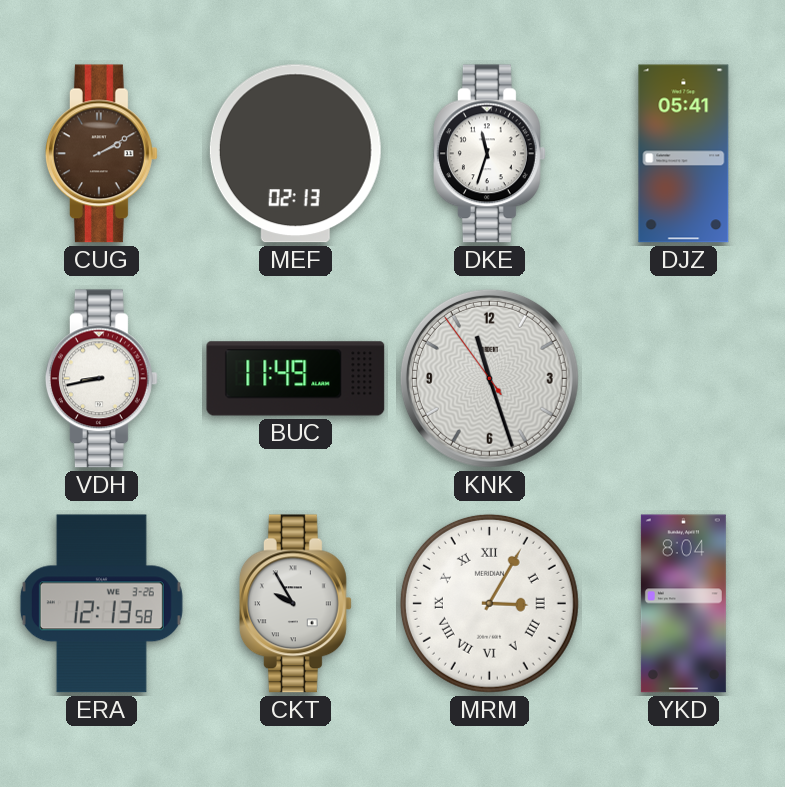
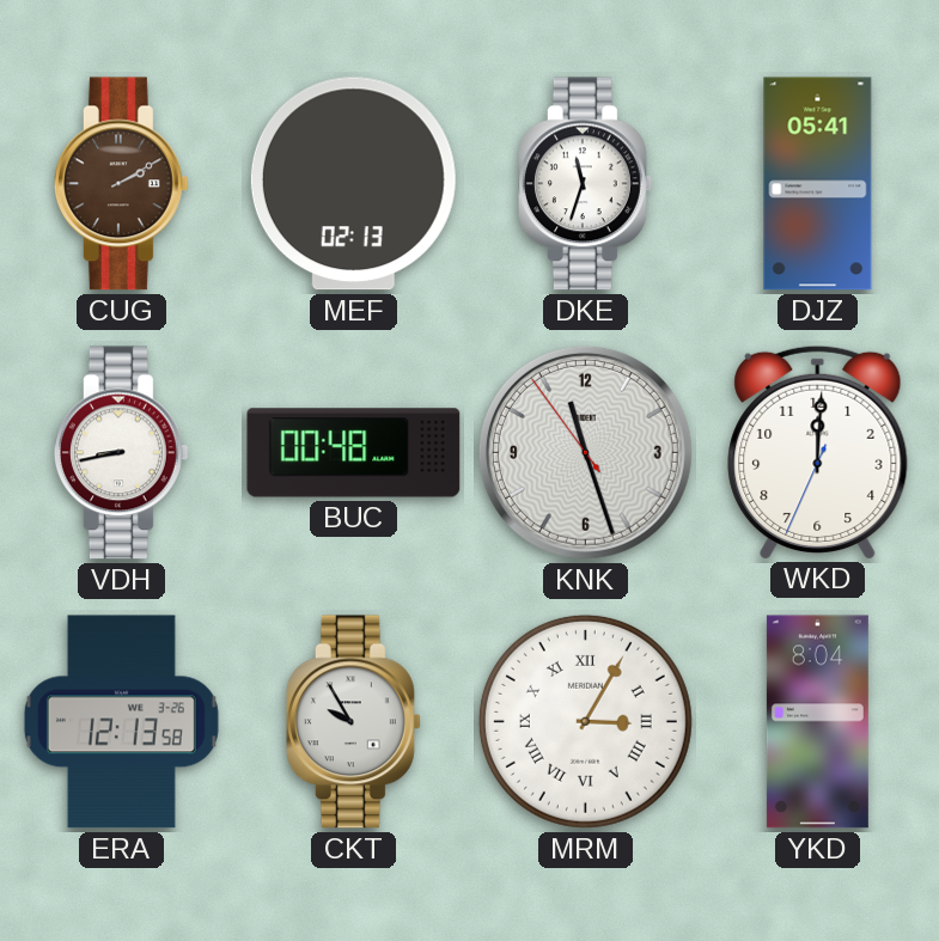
BUC: 11:49 -> 00:48
WKD: none -> 12:00
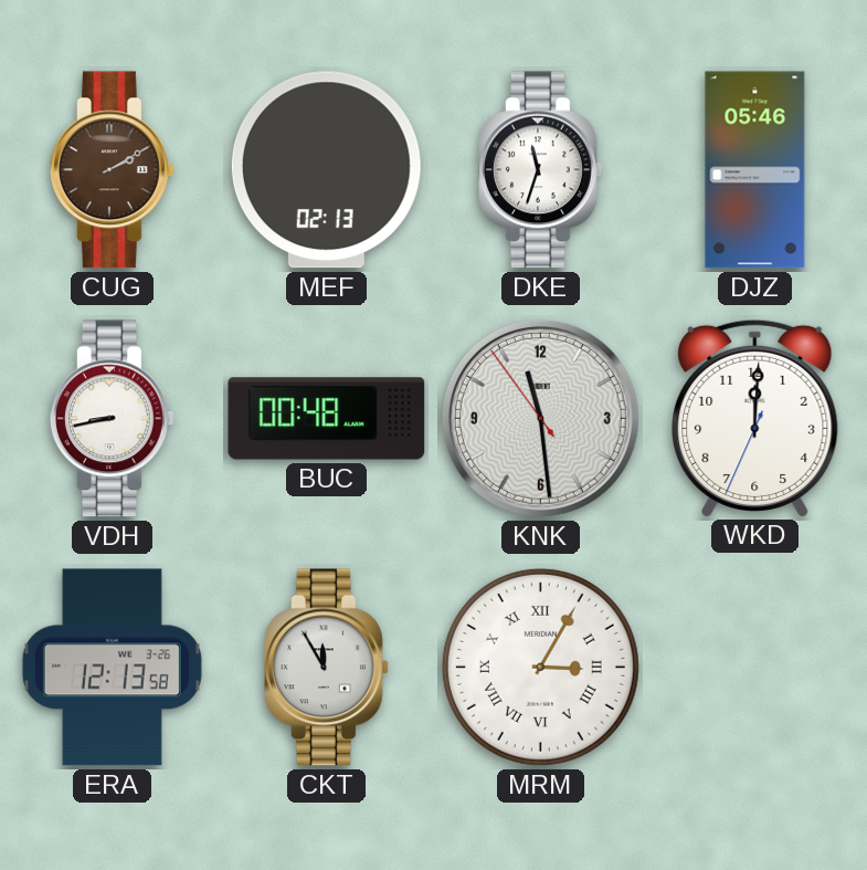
DJZ: 05:41 -> 05:46
KNK: 11:26 -> 11:28
CKT: 9:55 -> 11:55
YKD: 8:04 -> none
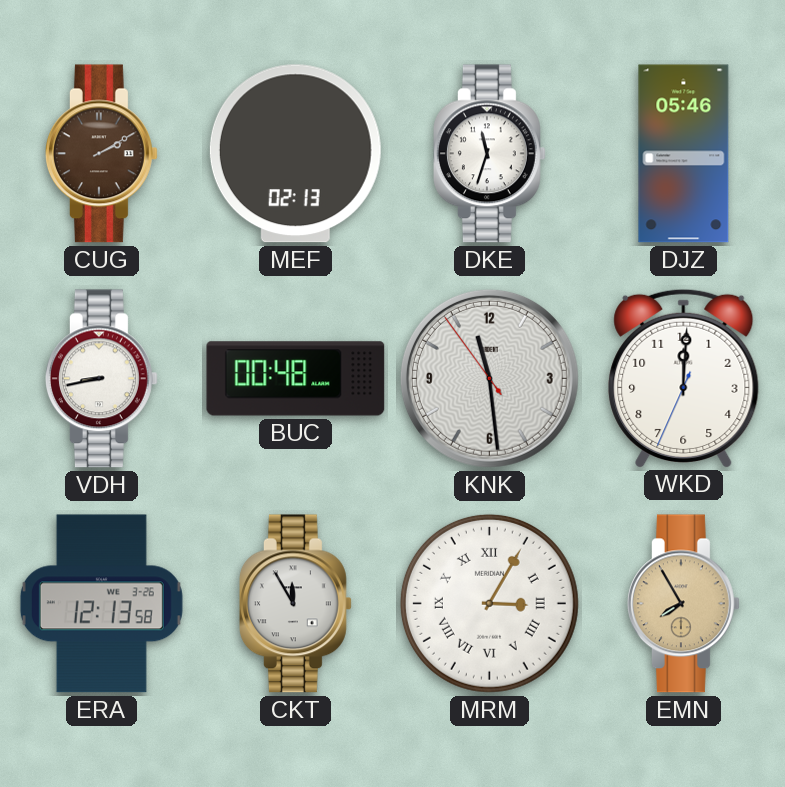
EMN: none -> 7:55
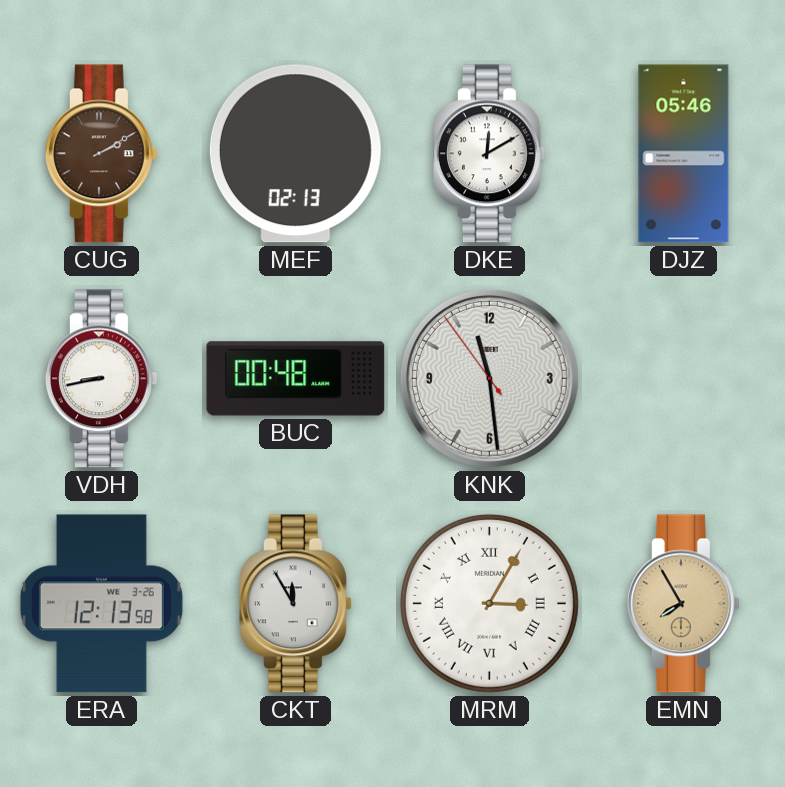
DKE: 11:33 -> 12:10
WKD: 12:00 -> none
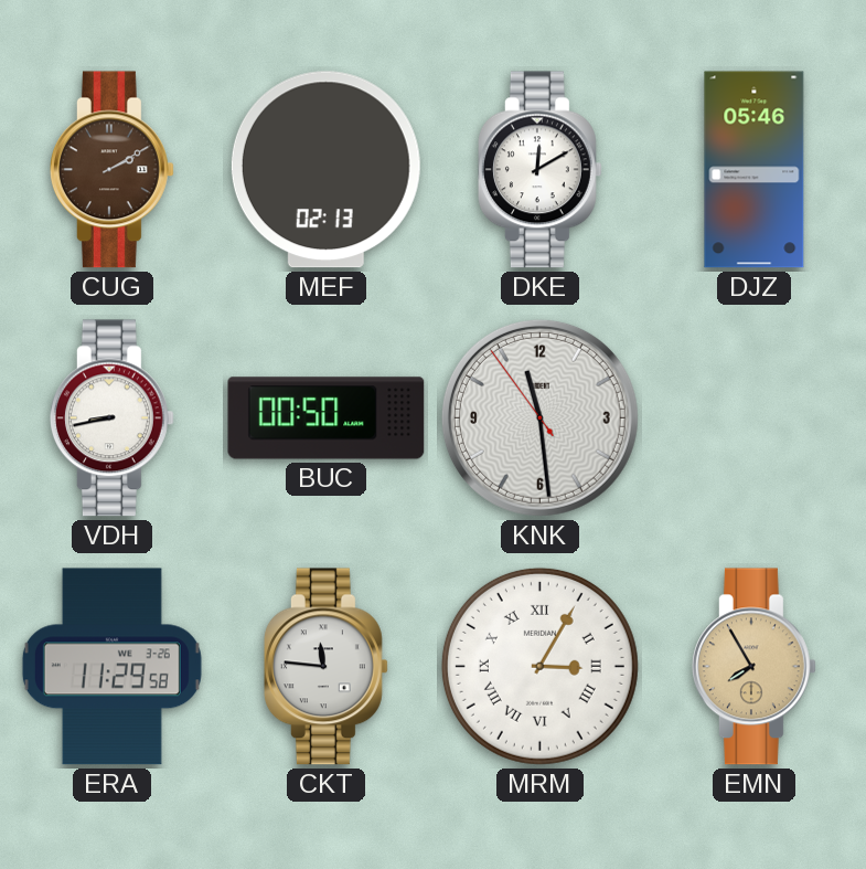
BUC: 00:48 -> 00:50
ERA: 12:13 -> 11:29
CKT: 11:55 -> 11:46
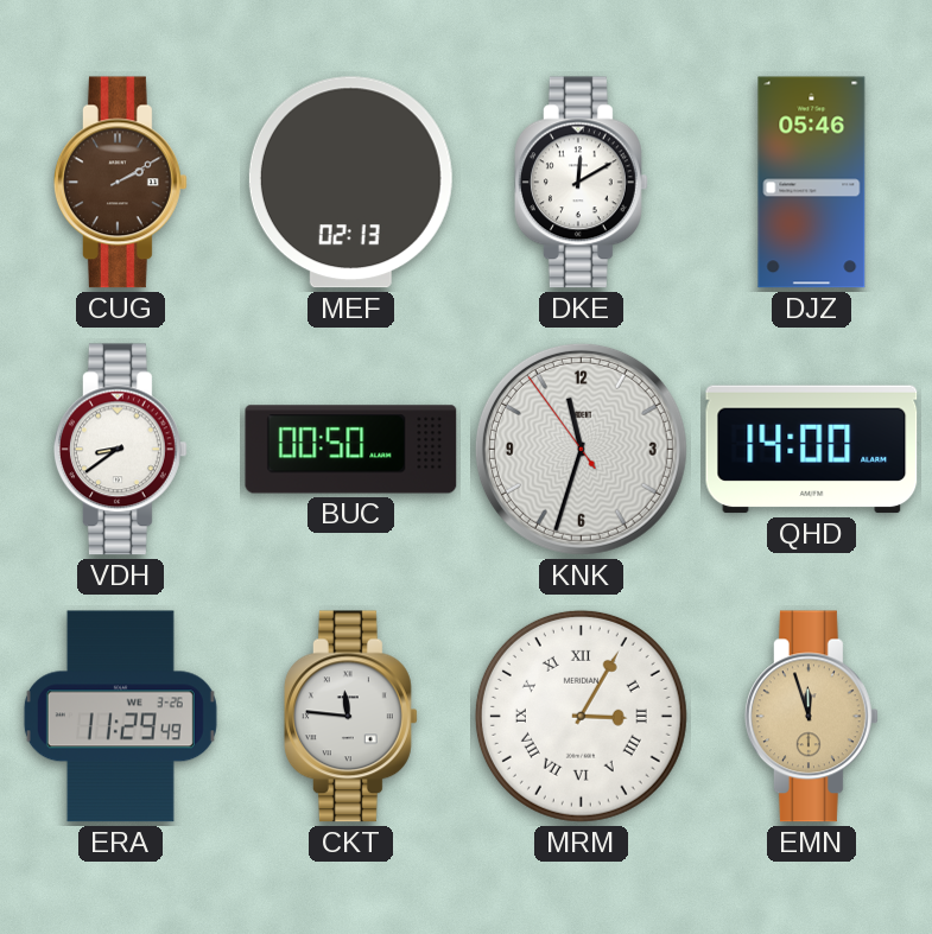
VDH: 8:43 -> 8:39
KNK: 11:28 -> 11:32
QHD: none -> 14:00
ERA: 11:29:58 -> 11:29:49
EMN: 7:55 -> 11:57
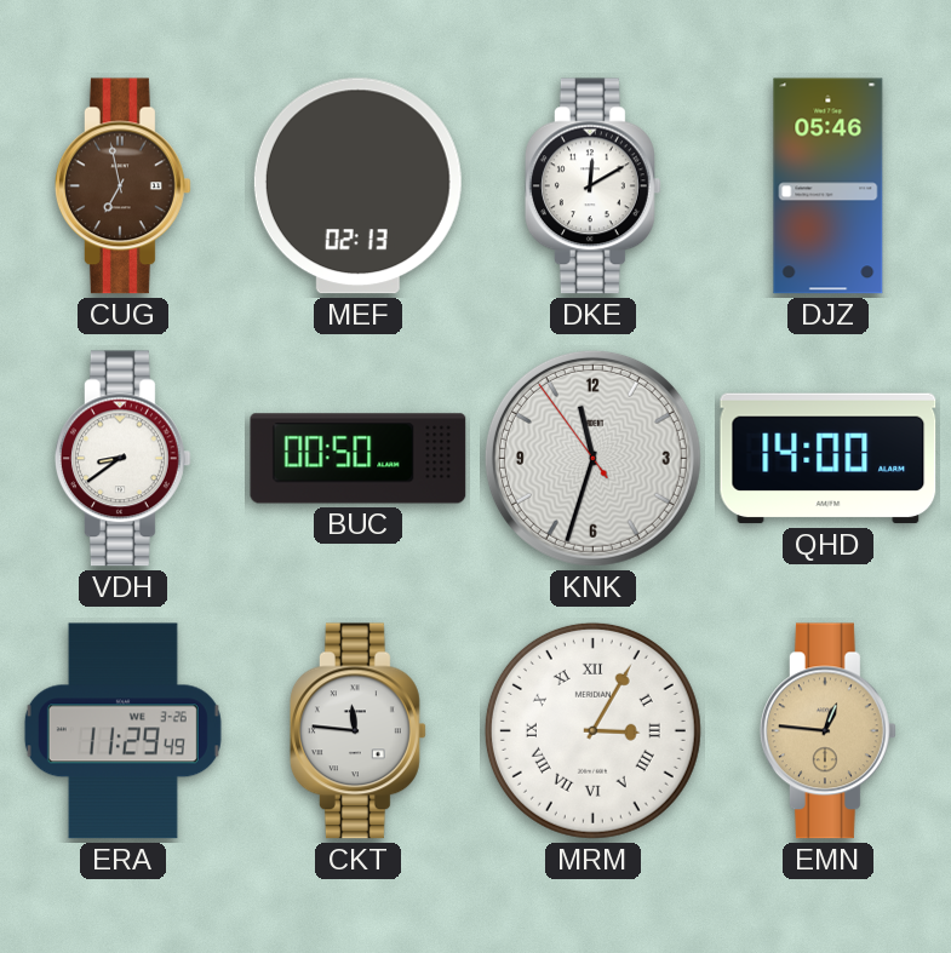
CUG: 2:10 -> 6:58
EMN: 11:57 -> 12:46
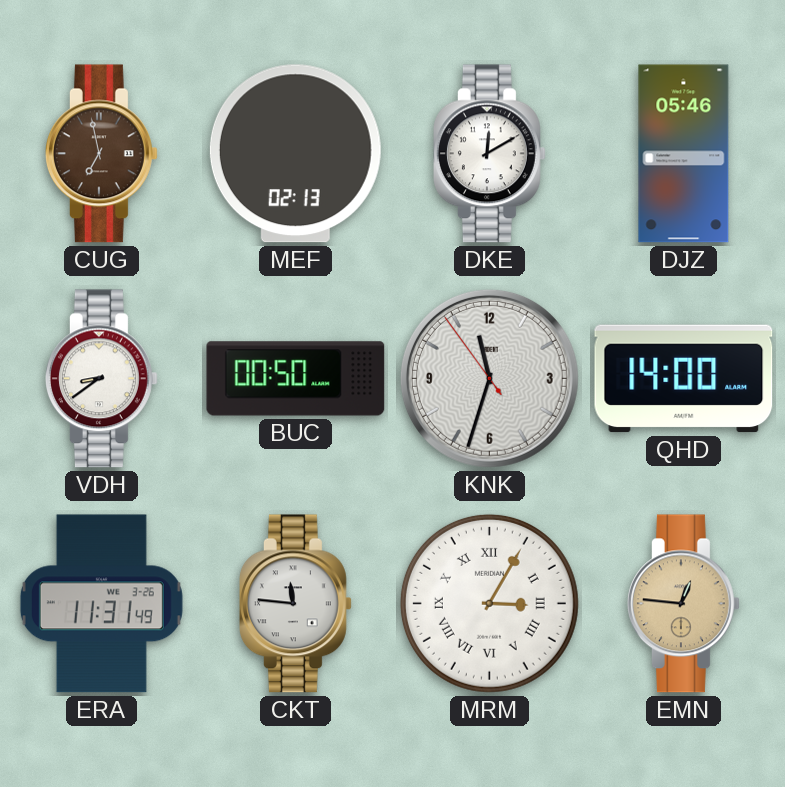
ERA: 11:29 -> 11:31
